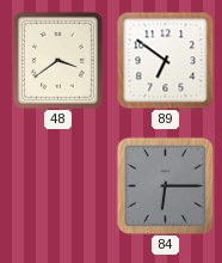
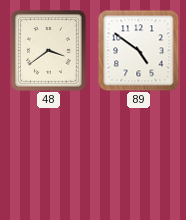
89: 6:51 -> 4:51
84: 6:15 -> none
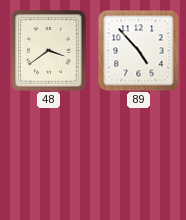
89: 4:51 -> 4:53
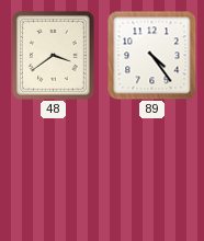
89: 4:53 -> 4:24
